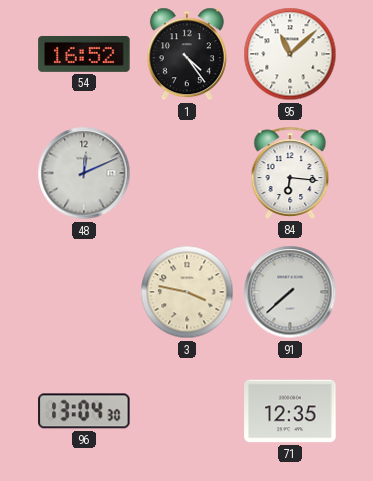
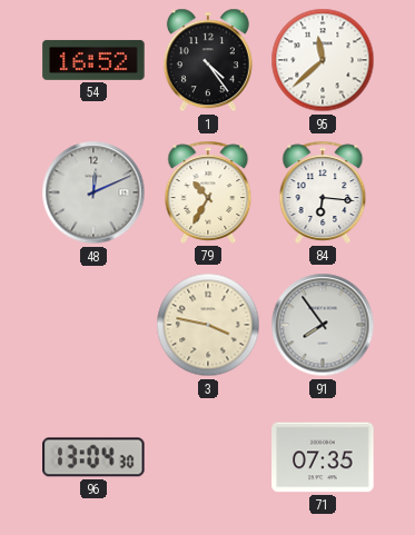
95: 11:08 -> 11:38
79: none -> 10:35
91: 7:38 -> 7:54
71: 12:35 -> 07:35
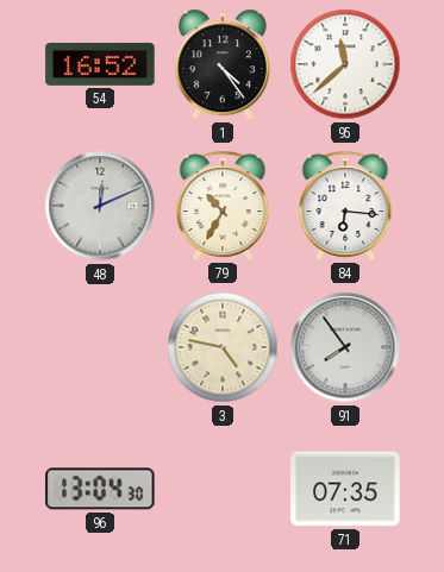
3: 3:47 -> 4:47
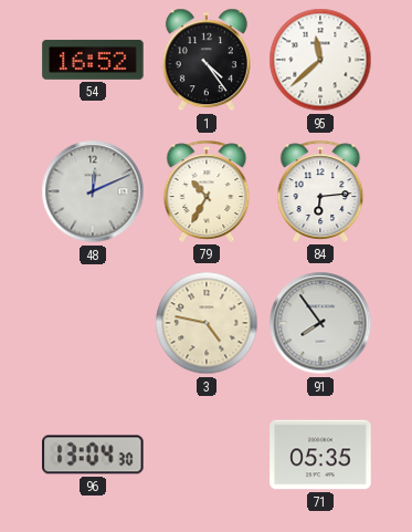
84: 6:16 -> 6:14
71: 07:35 -> 05:35
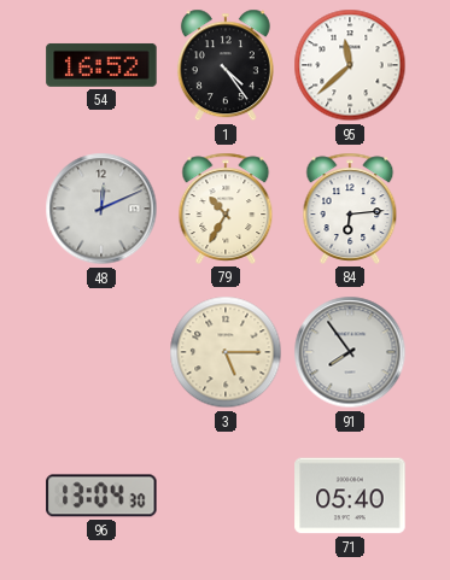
3: 4:47 -> 5:15
71: 05:35 -> 05:40
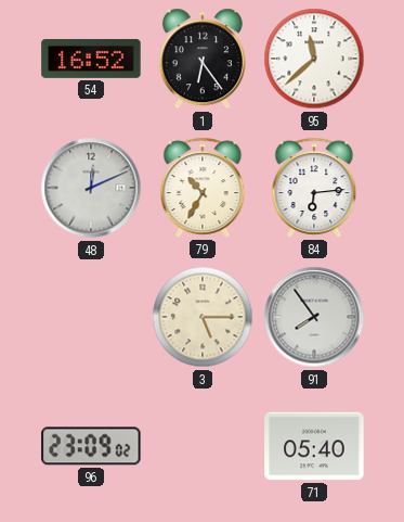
1: 4:24 -> 6:24
96: 13:04 -> 23:09
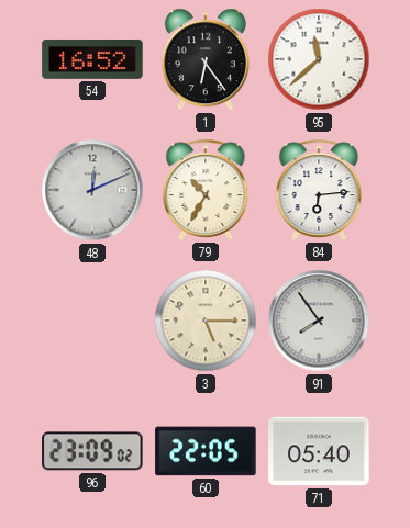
60: none -> 22:05
